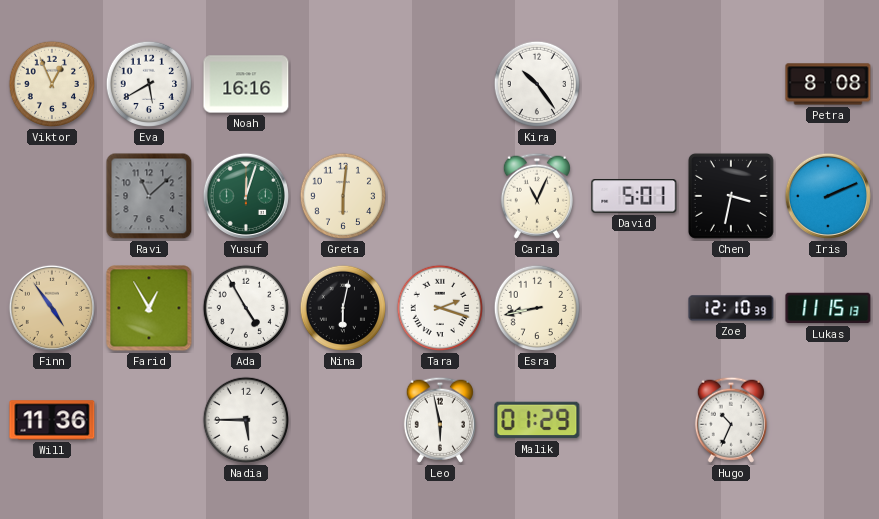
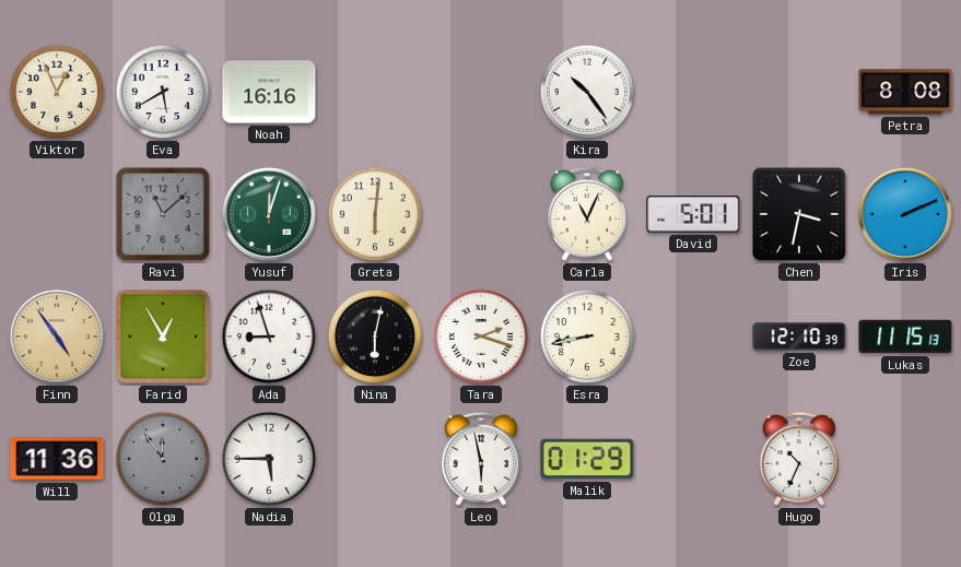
Ada: 4:55 -> 8:57
Olga: none -> 11:54
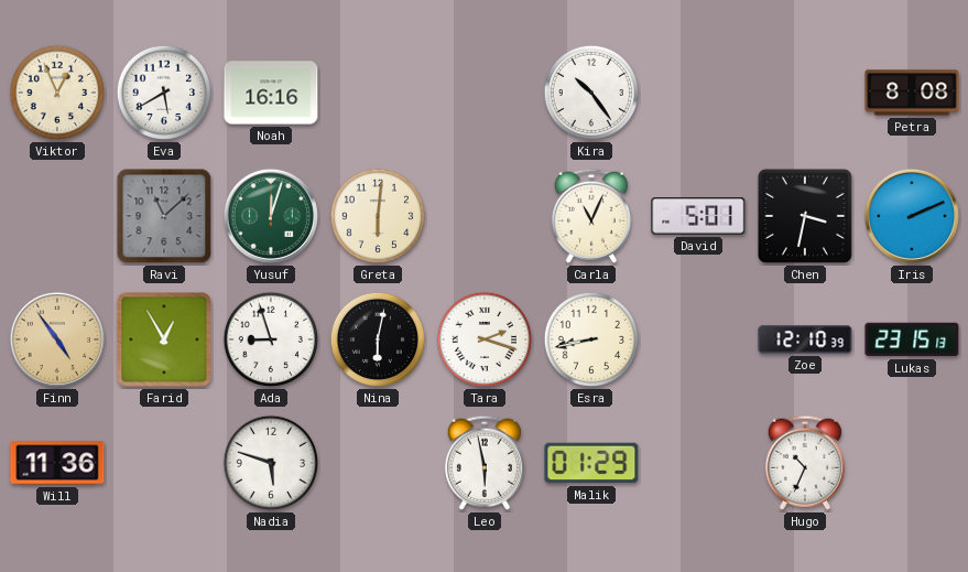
Lukas: 11:15 -> 23:15
Olga: 11:54 -> none
Nadia: 5:45 -> 5:48
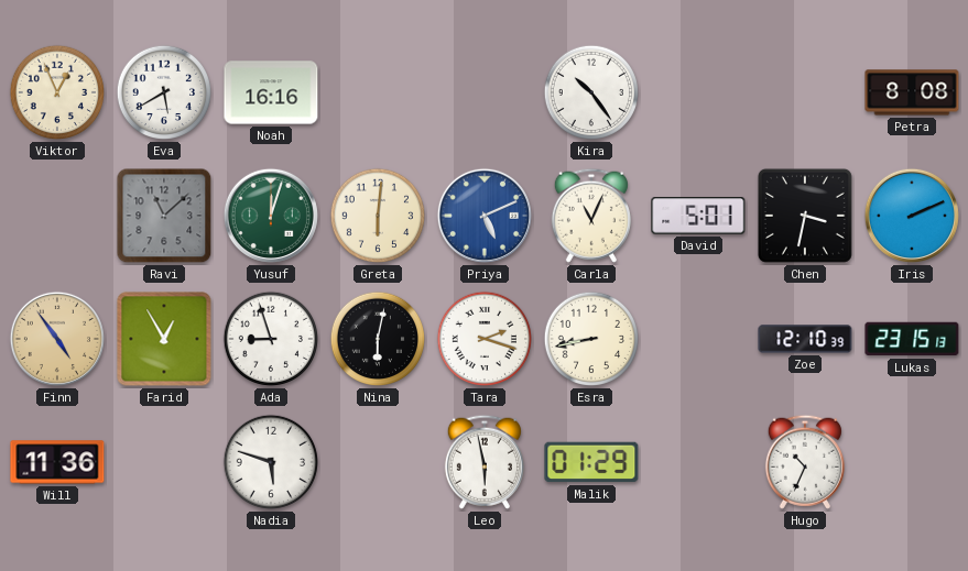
Priya: none -> 5:11
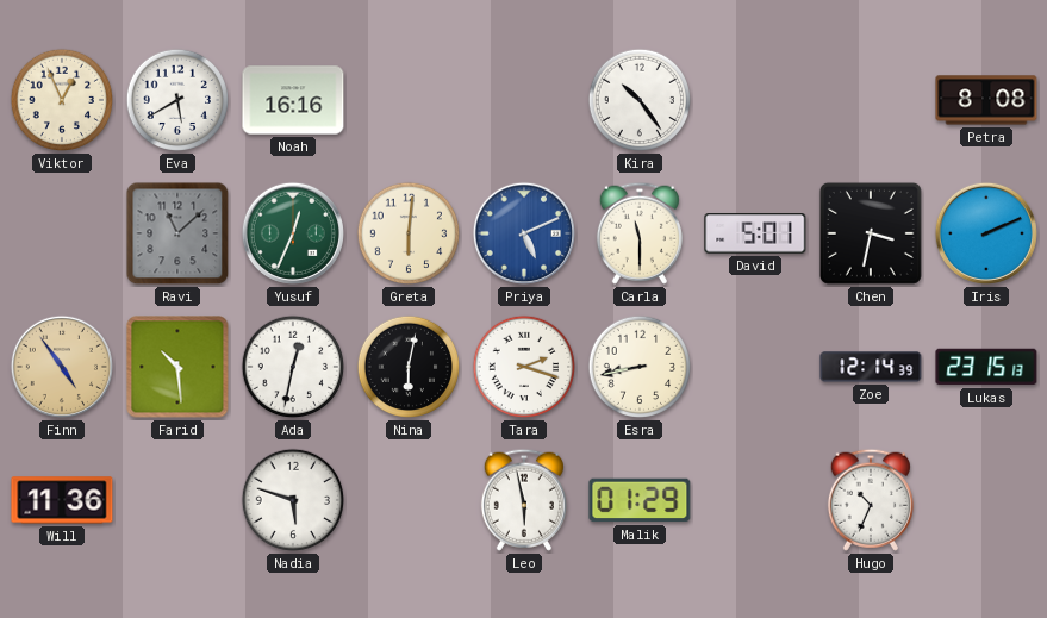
Yusuf: 12:03 -> 12:34
Carla: 11:04 -> 11:30
Farid: 12:55 -> 10:29
Ada: 8:57 -> 12:32
Zoe: 12:10 -> 12:14
